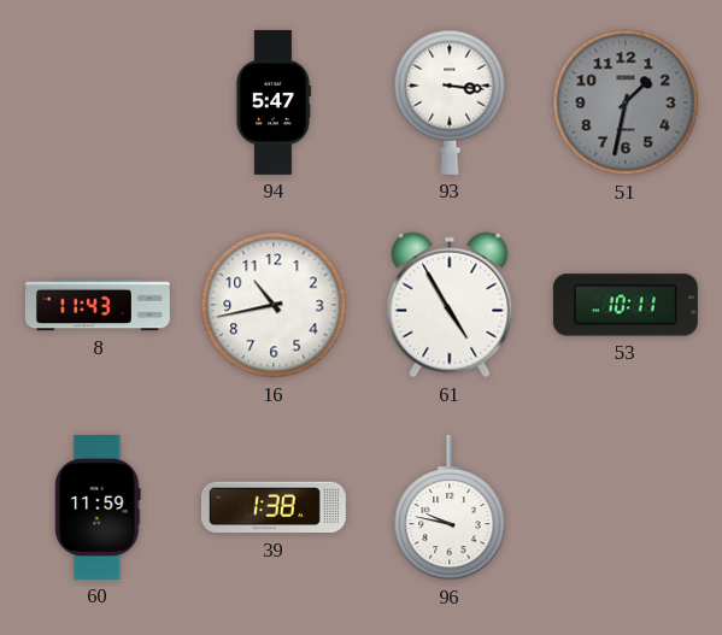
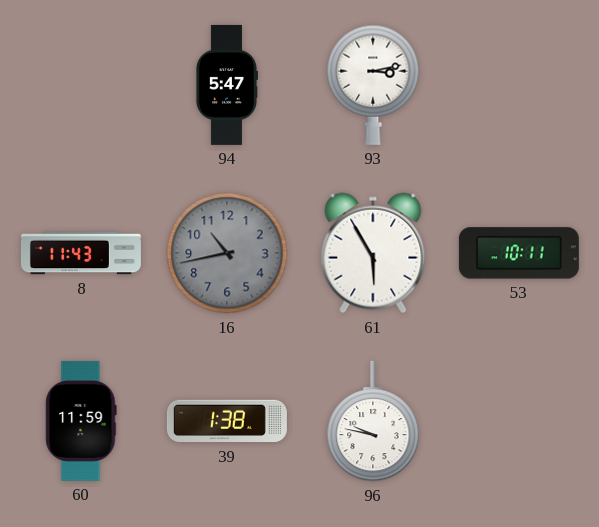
93: 3:16 -> 3:13
51: 1:32 -> none
16 dial: white -> grey
61: 4:55 -> 5:55
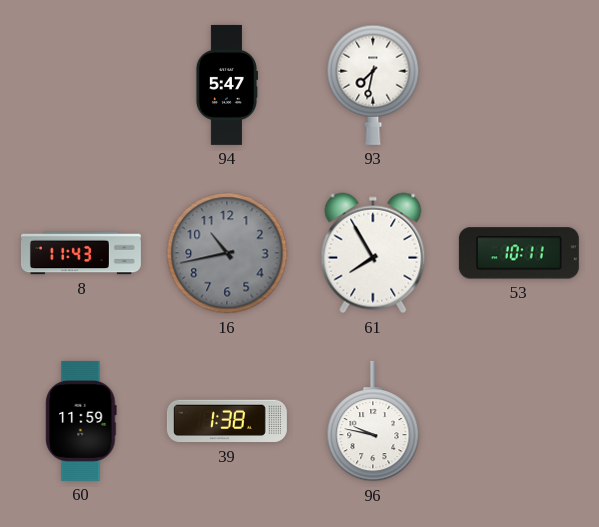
93: 3:13 -> 7:32
61: 5:55 -> 7:55
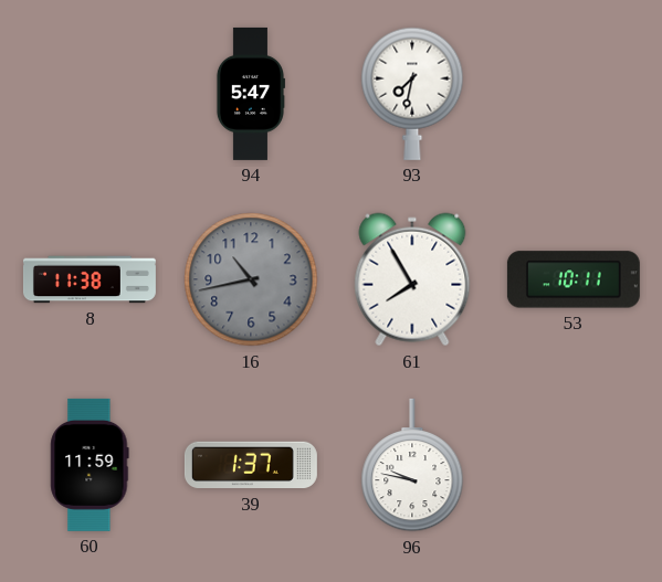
8: 11:43 -> 11:38
39: 1:38 -> 1:37
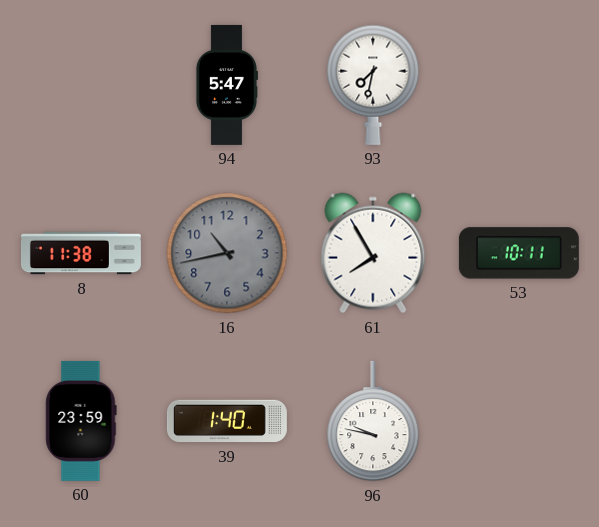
60: 11:59 -> 23:59
39: 1:37 -> 1:40
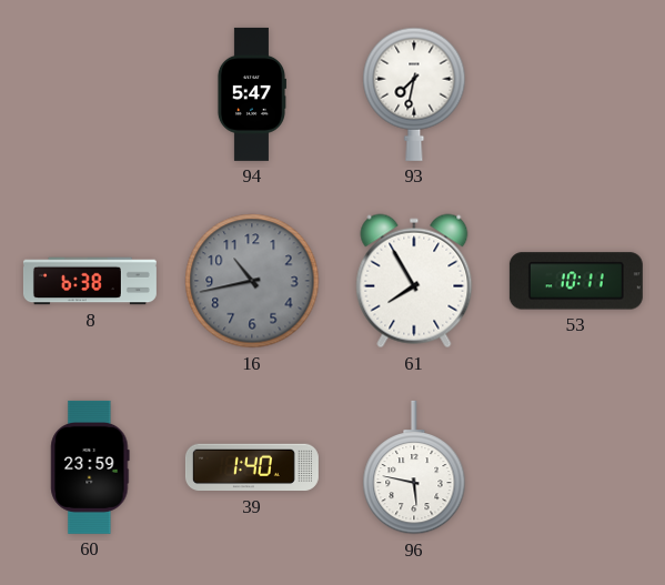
8: 11:38 -> 6:38
96: 9:47 -> 5:47
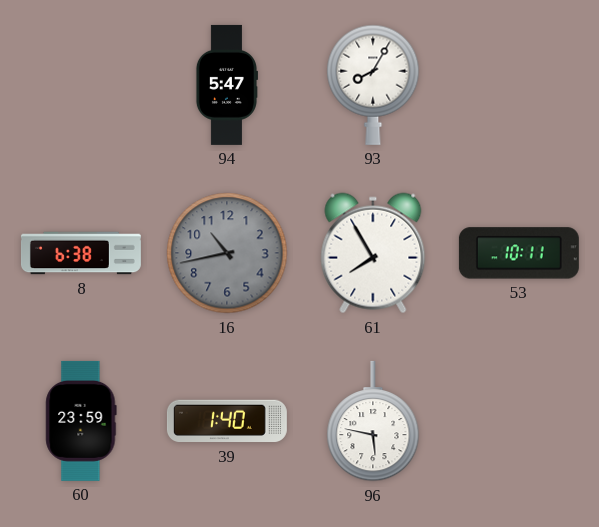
93: 7:32 -> 8:05
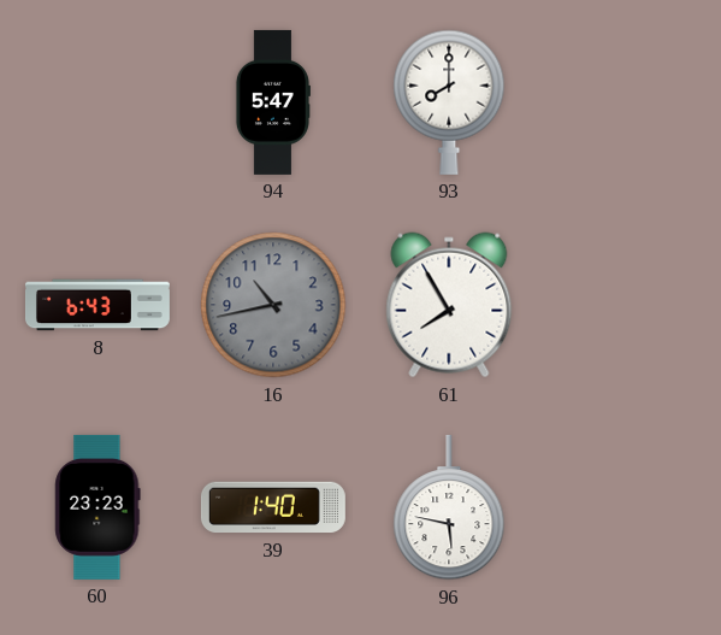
93: 8:05 -> 8:00
8: 6:38 -> 6:43
53: 10:11 -> none
60: 23:59 -> 23:23
